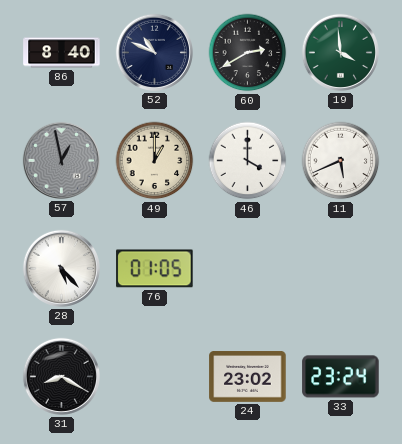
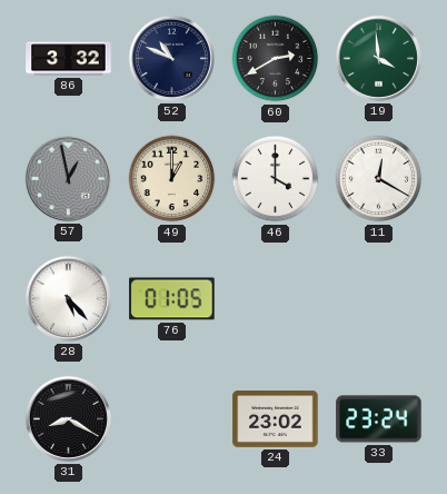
86: 8:40 -> 3:32
11: 5:41 -> 12:20
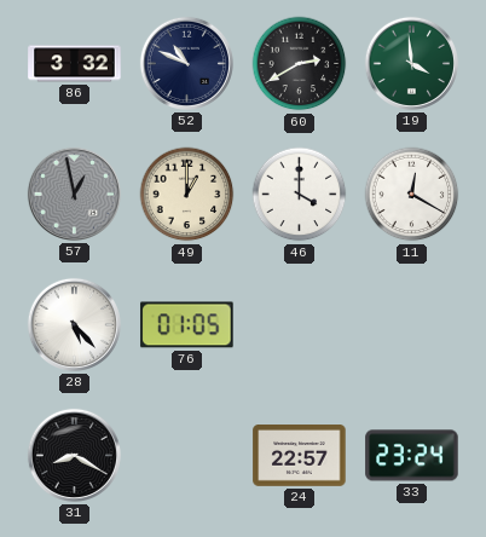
24: 23:02 -> 22:57
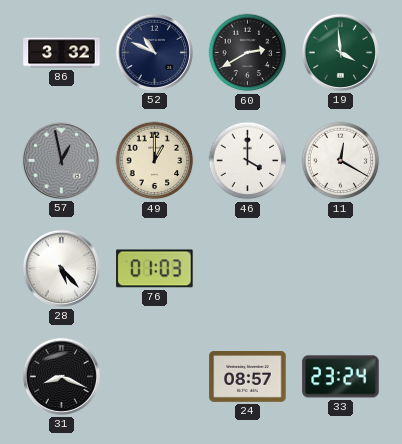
76: 01:05 -> 01:03
31: 8:20 -> 8:19
24: 22:57 -> 08:57
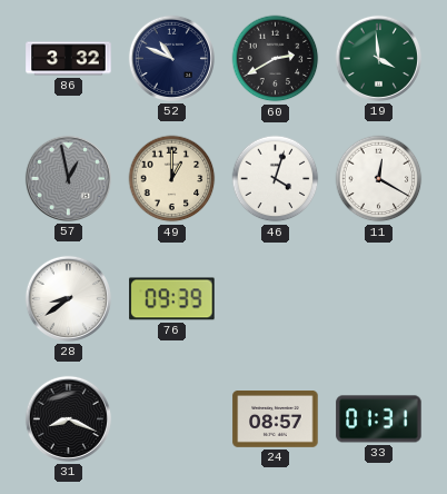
46: 4:00 -> 4:03
28: 5:23 -> 8:39
76: 01:03 -> 09:39
33: 23:24 -> 01:31
